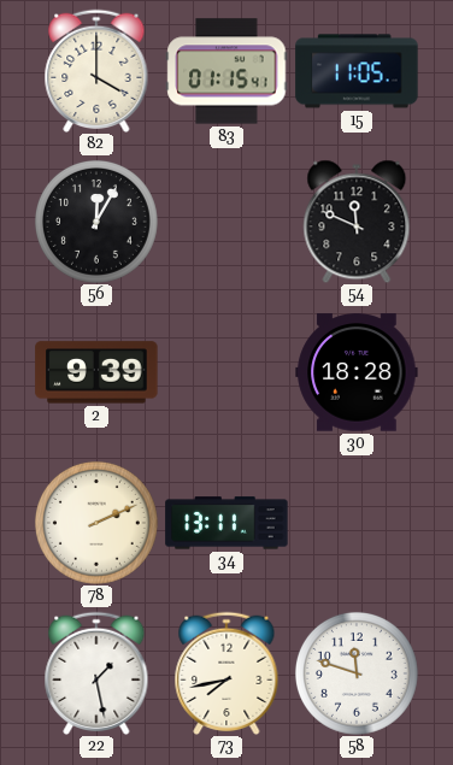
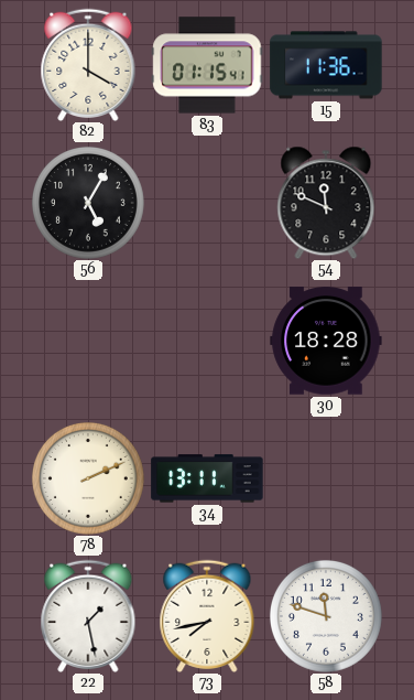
15: 11:05 -> 11:36
56: 12:05 -> 5:05
2: 9:39 -> none
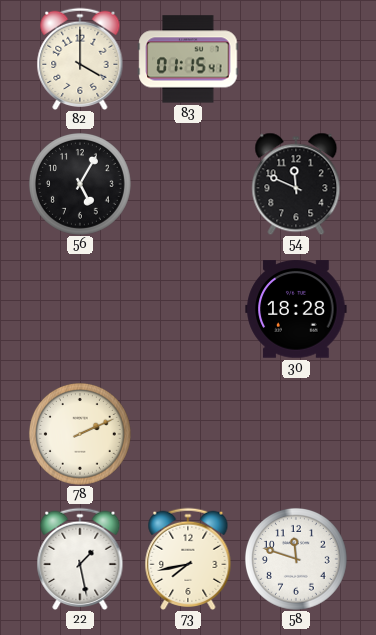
15: 11:36 -> none
34: 13:11 -> none
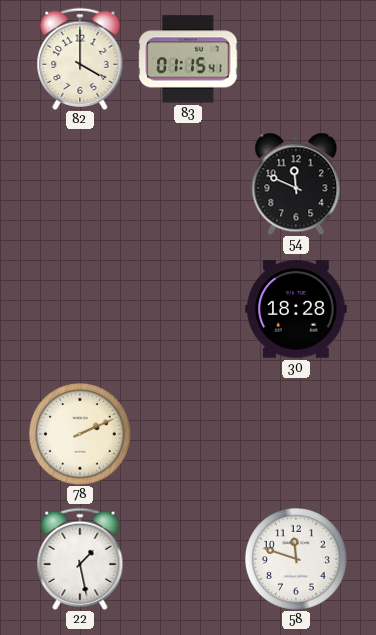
56: 5:05 -> none
73: 7:43 -> none
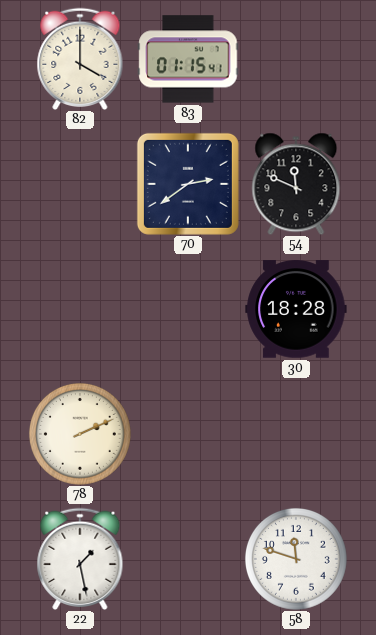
70: none -> 2:39
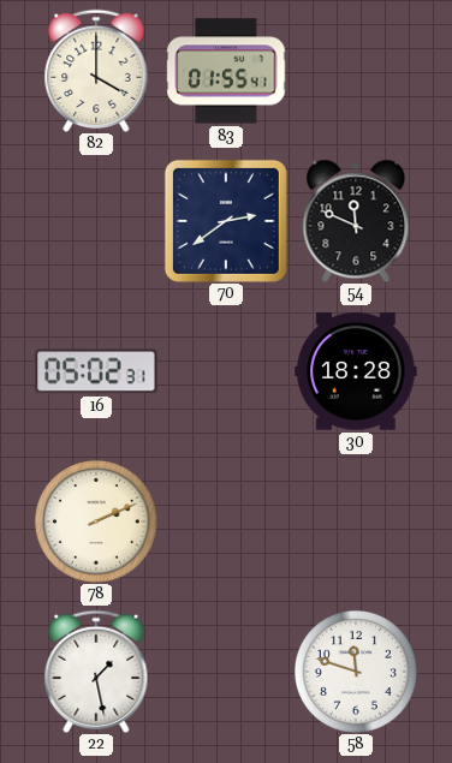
83: 01:15 -> 01:55
16: none -> 05:02
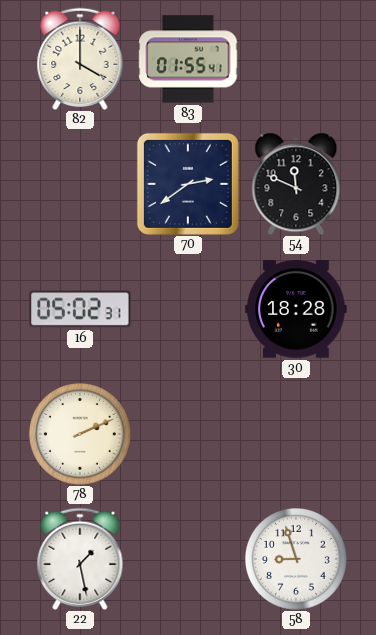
58: 11:48 -> 8:57
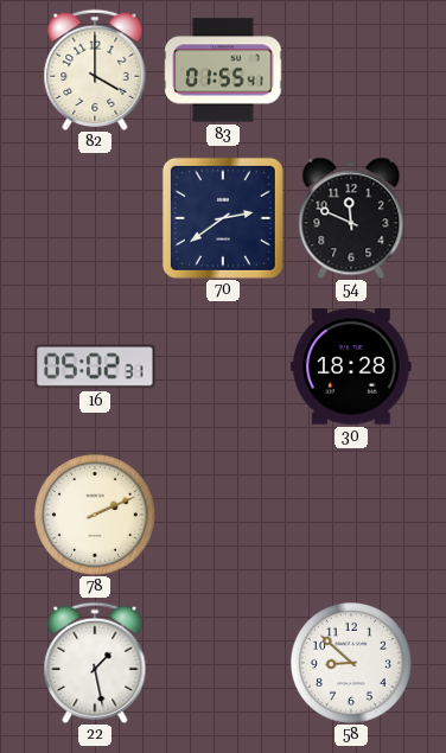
58: 8:57 -> 8:52
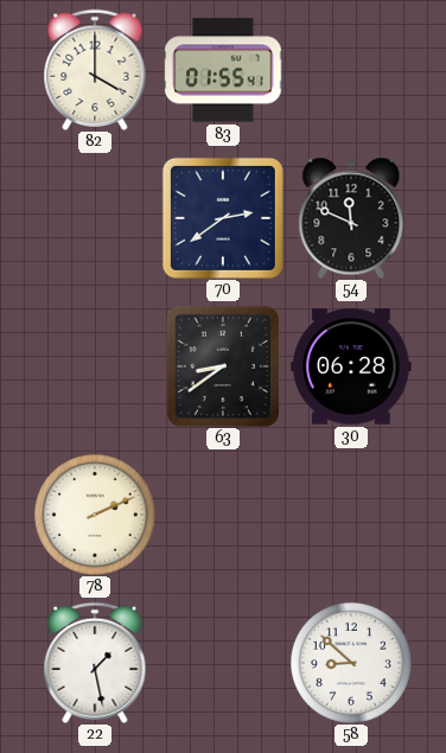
16: 05:02 -> none
63: none -> 8:39
30: 18:28 -> 06:28
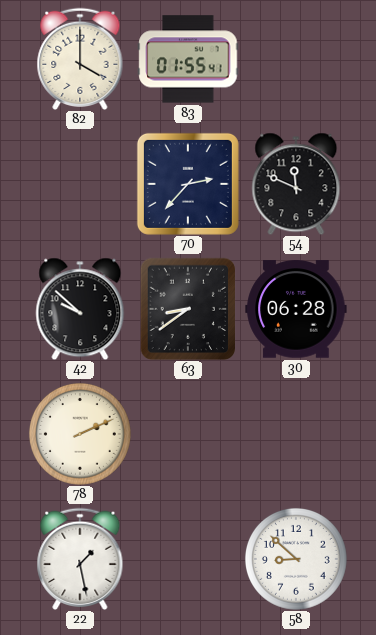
70: 2:39 -> 2:37
42: none -> 9:52
